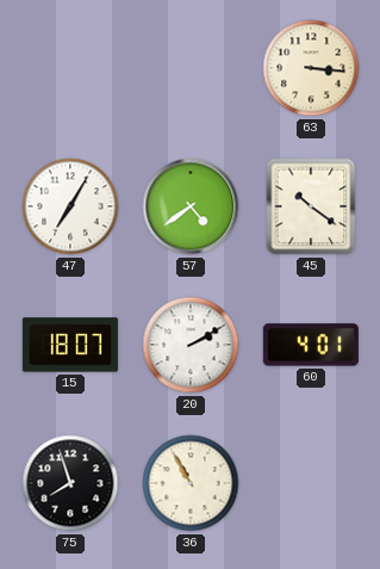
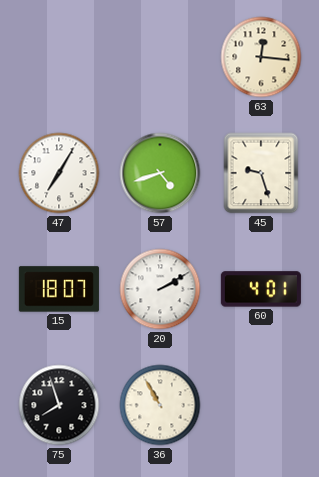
63: 3:16 -> 12:16
57: 4:39 -> 4:42
45: 10:21 -> 9:27
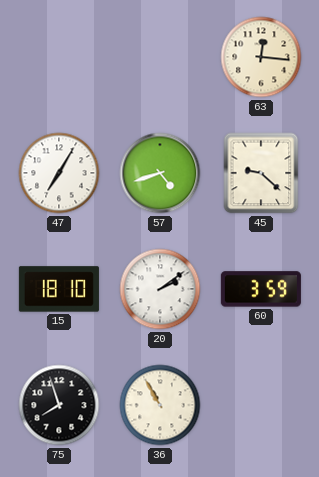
45: 9:27 -> 9:22
15: 18:07 -> 18:10
20: 2:10 -> 2:09
60: 4:01 -> 3:59
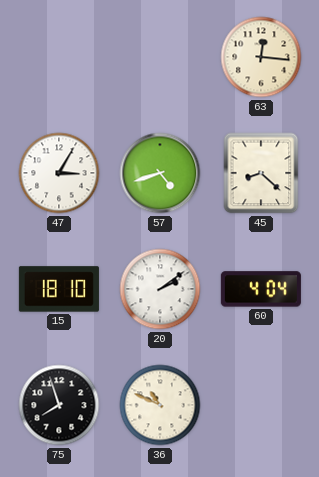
47: 7:05 -> 3:05
45: 9:22 -> 8:22
60: 3:59 -> 4:04
36: 10:55 -> 10:49
